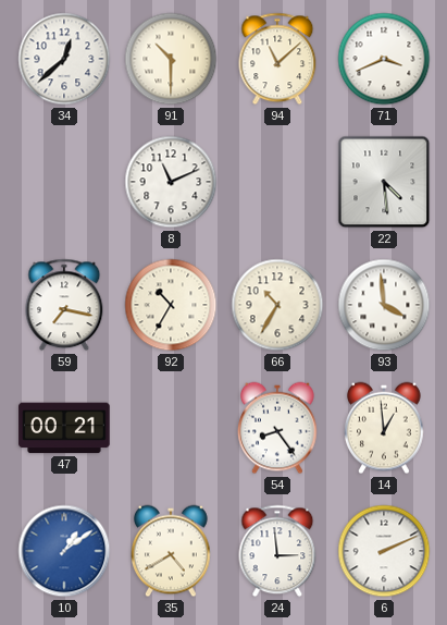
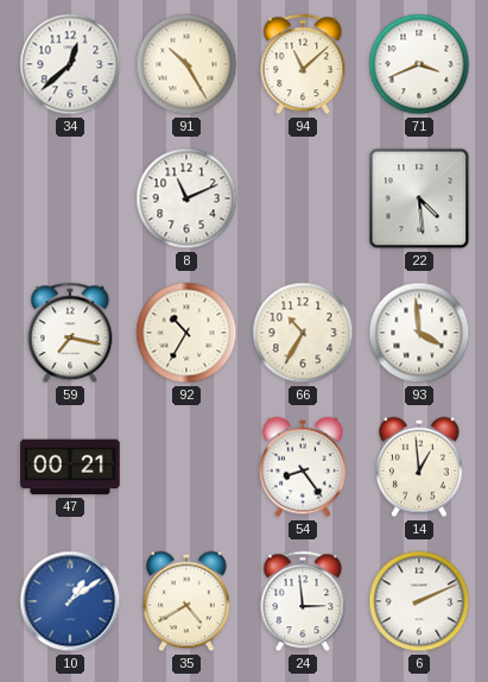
91: 10:30 -> 10:25
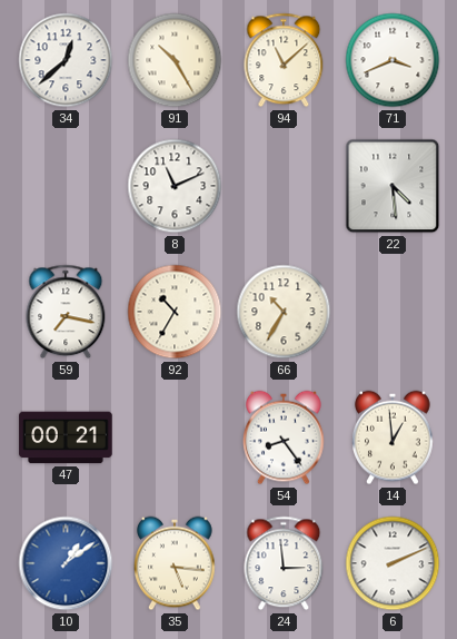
93: 3:59 -> none
35: 4:40 -> 5:16
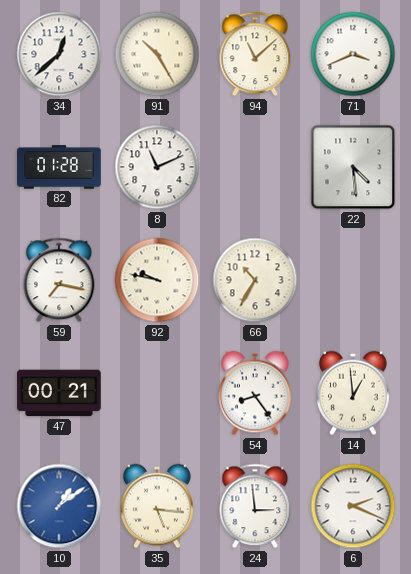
82: none -> 01:28
92: 10:35 -> 9:47
6: 2:11 -> 2:19
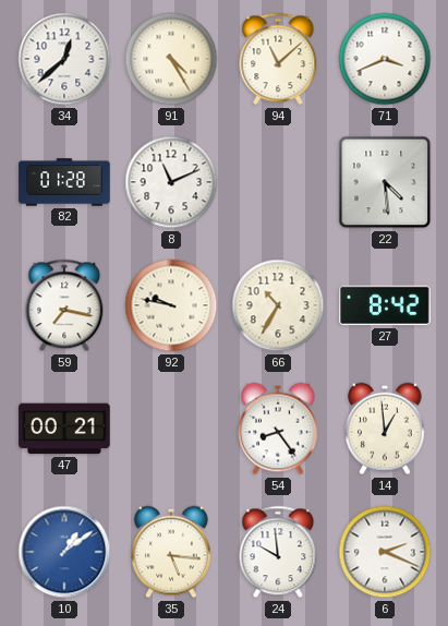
91: 10:25 -> 4:25
27: none -> 8:42
24: 2:59 -> 9:59
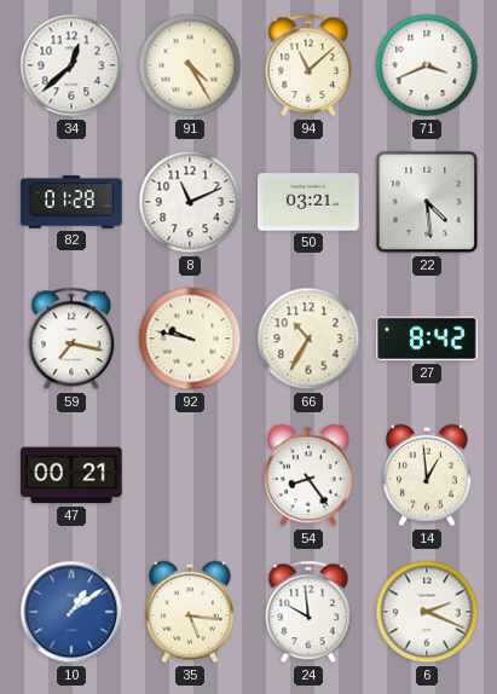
50: none -> 03:21
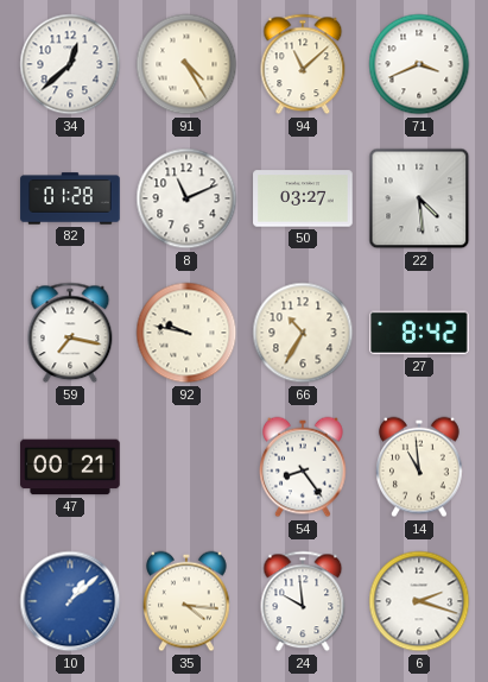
50: 03:21 -> 03:27
14: 12:59 -> 10:59
10: 1:09 -> 1:08
35: 5:16 -> 4:16
6: 2:19 -> 2:18
